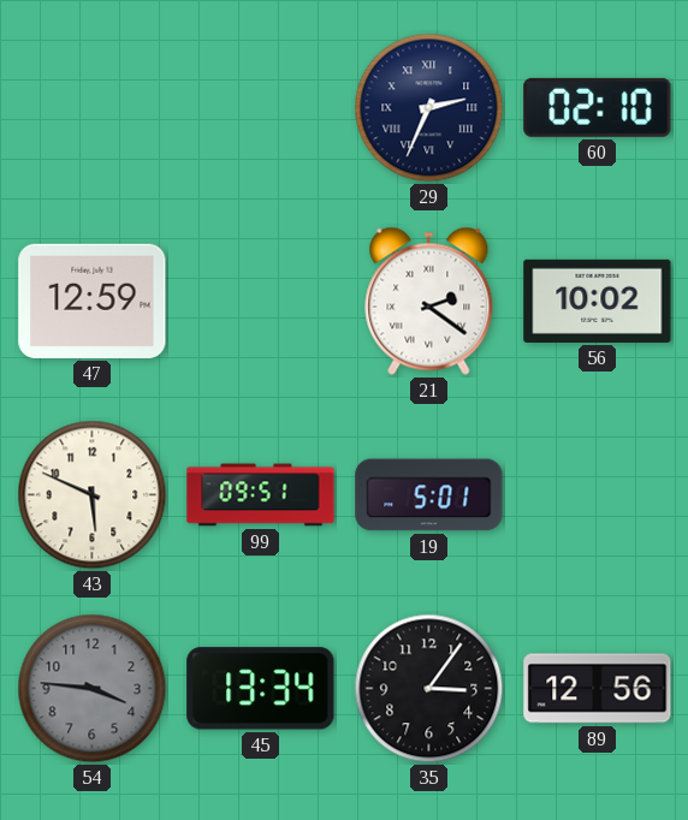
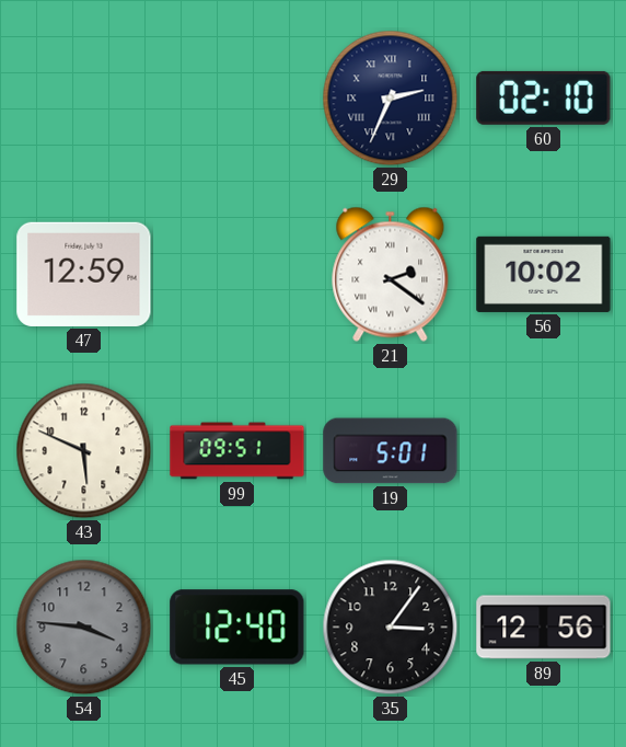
45: 13:34 -> 12:40
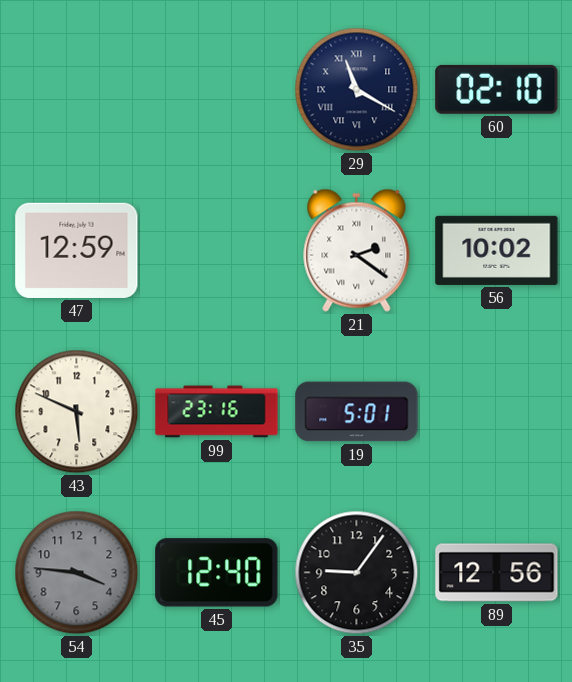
29: 2:34 -> 11:20
99: 09:51 -> 23:16
35: 3:06 -> 9:06
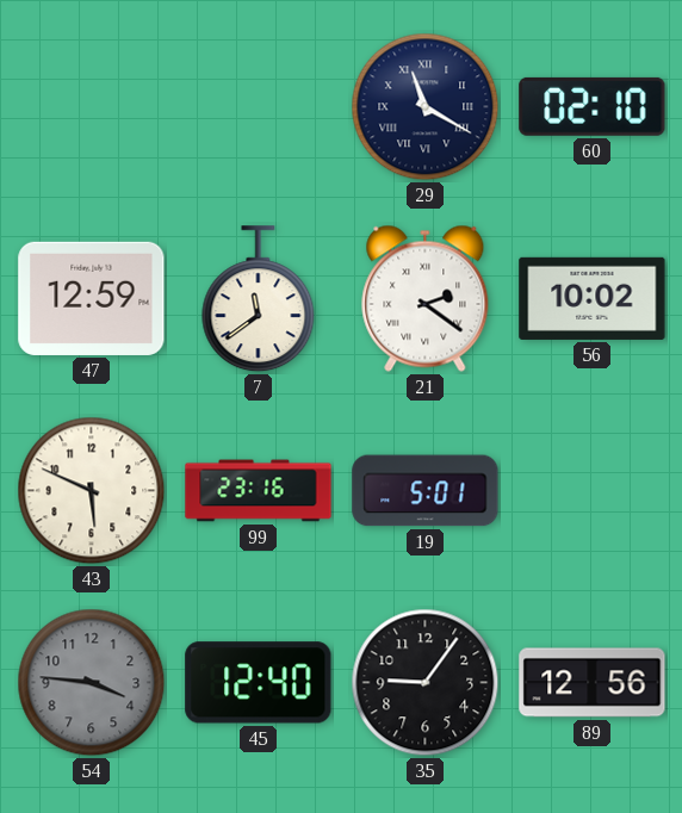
7: none -> 11:39
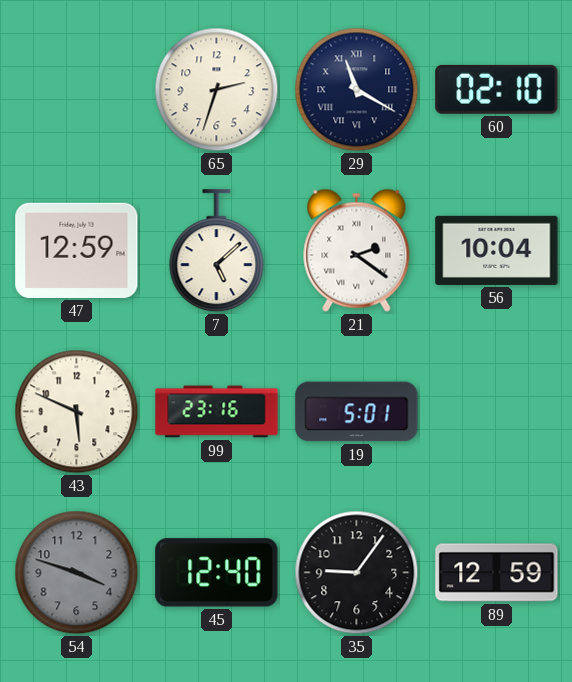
65: none -> 2:33
7: 11:39 -> 5:08
56: 10:02 -> 10:04
54: 3:46 -> 3:48
89: 12:56 -> 12:59
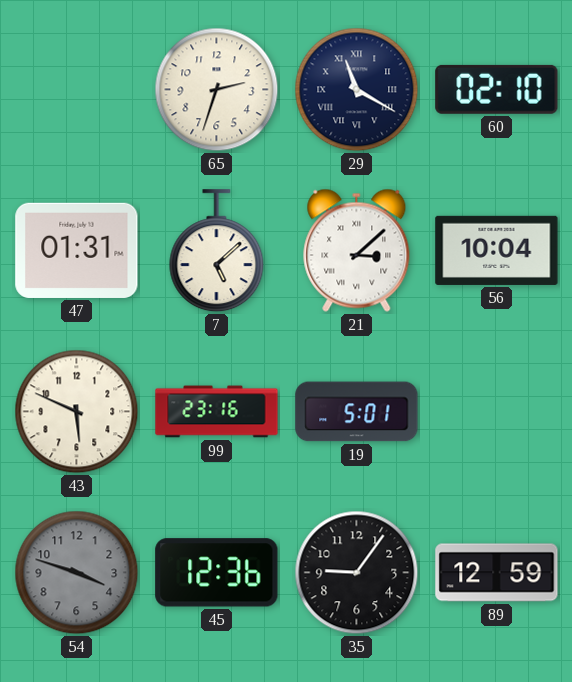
47: 12:59 -> 01:31
21: 2:21 -> 3:08
45: 12:40 -> 12:36
